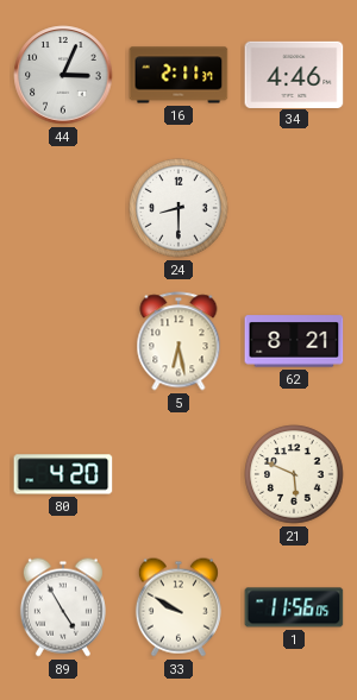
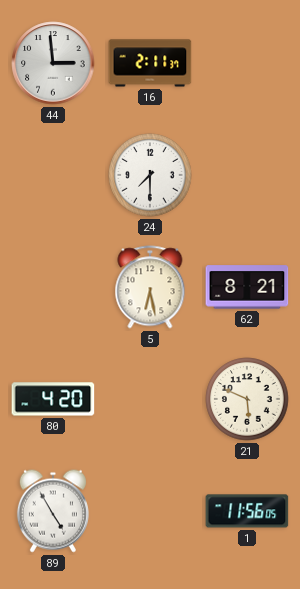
44: 3:04 -> 2:59
34: 4:46 -> none
24: 8:30 -> 7:30
33: 9:50 -> none
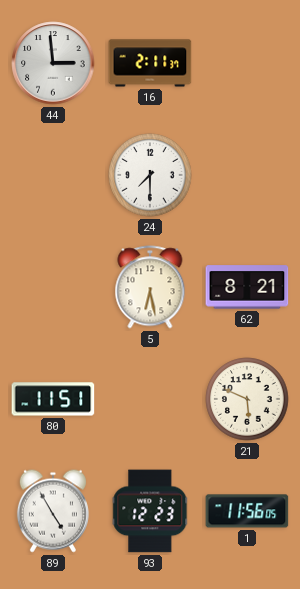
80: 4:20 -> 11:51
93: none -> 12:23
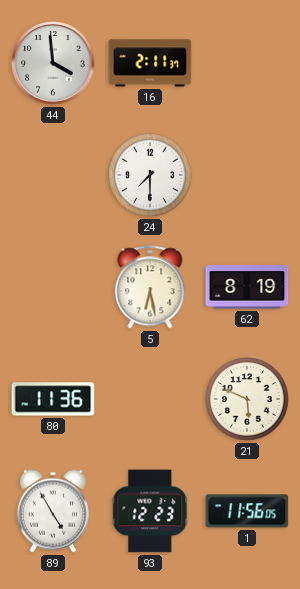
44: 2:59 -> 3:59
62: 8:21 -> 8:19
80: 11:51 -> 11:36
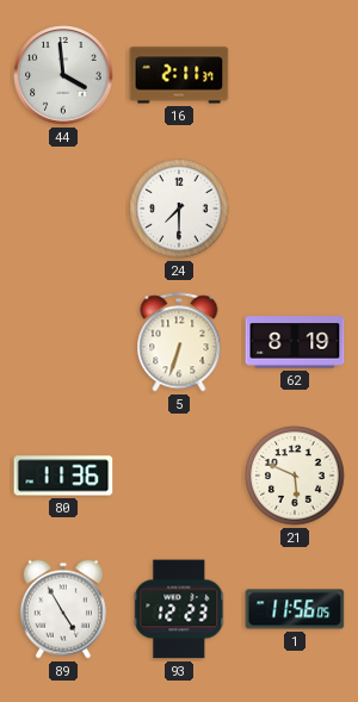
5: 6:28 -> 6:33
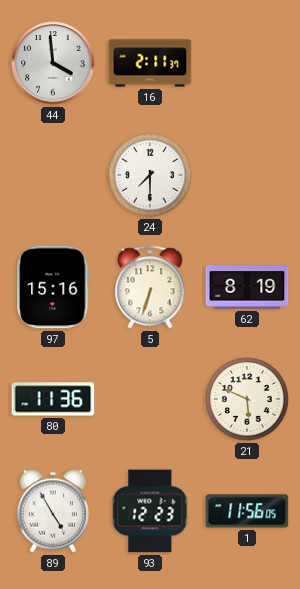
97: none -> 15:16
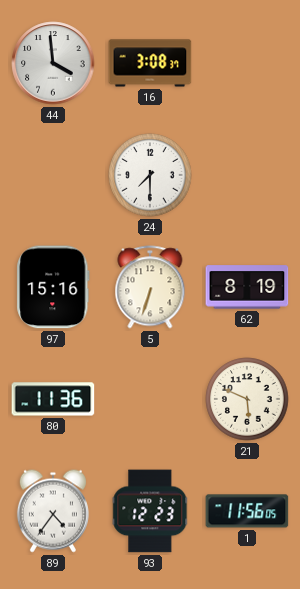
16: 2:11 -> 3:08
89: 4:55 -> 4:36
